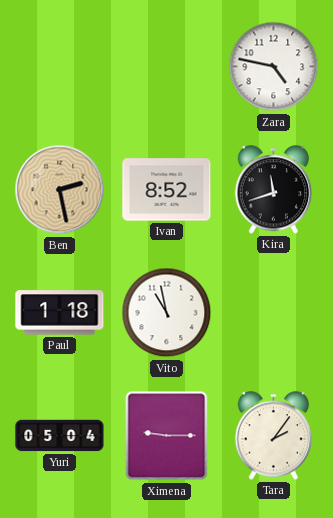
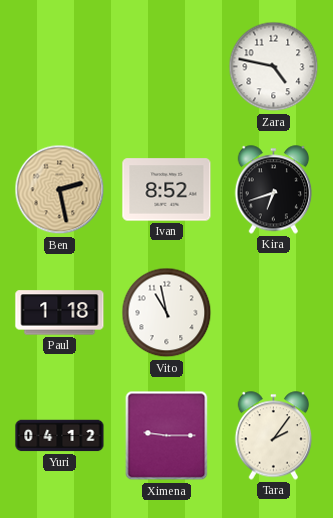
Kira: 11:42 -> 6:42
Yuri: 05:04 -> 04:12
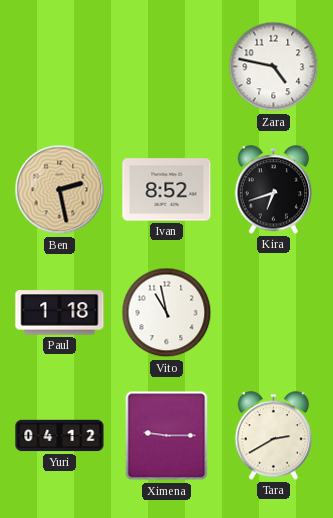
Tara: 2:06 -> 2:40
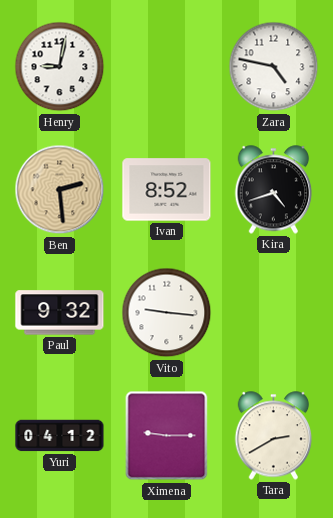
Henry: none -> 9:02
Ben: 2:28 -> 2:29
Kira: 6:42 -> 4:42
Paul: 1:18 -> 9:32
Vito: 10:58 -> 9:16
